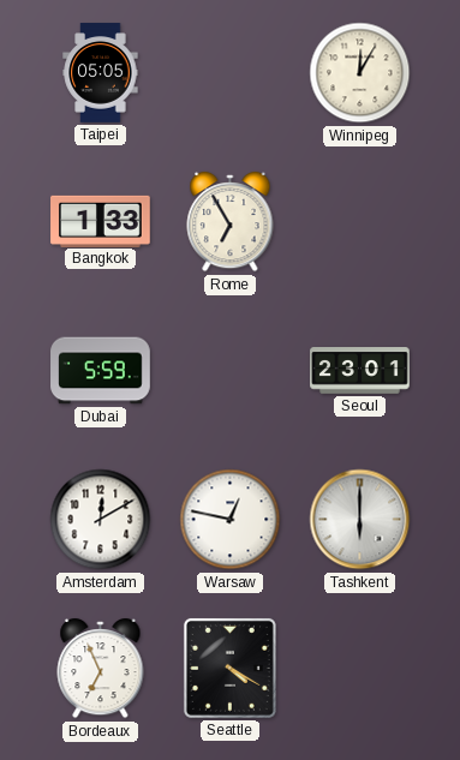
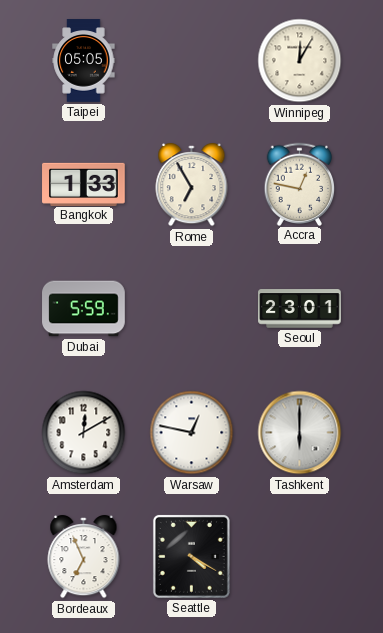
Accra: none -> 12:47
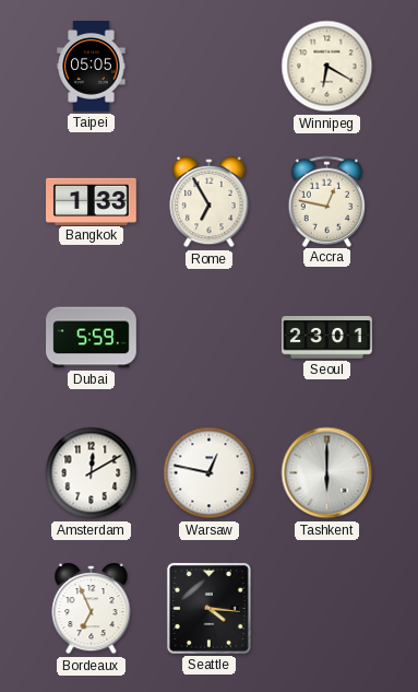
Winnipeg: 12:05 -> 6:20
Seattle: 4:20 -> 4:16
